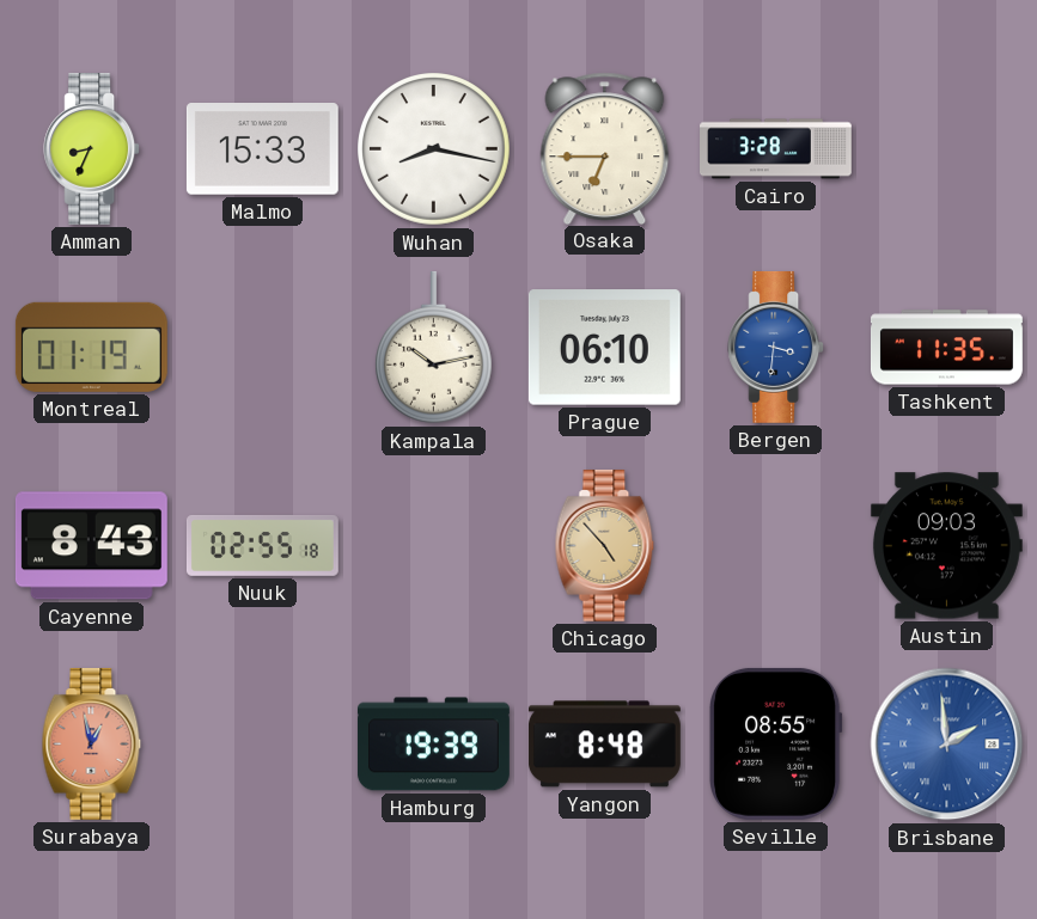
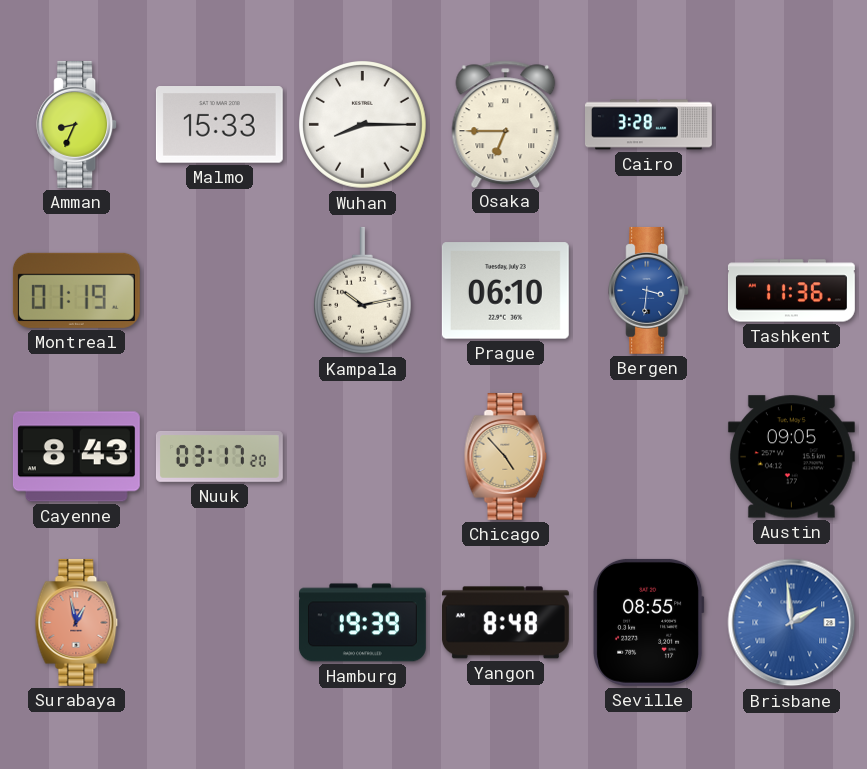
Wuhan: 8:17 -> 8:15
Tashkent: 11:35 -> 11:36
Nuuk: 02:55 -> 03:17
Austin: 09:03 -> 09:05
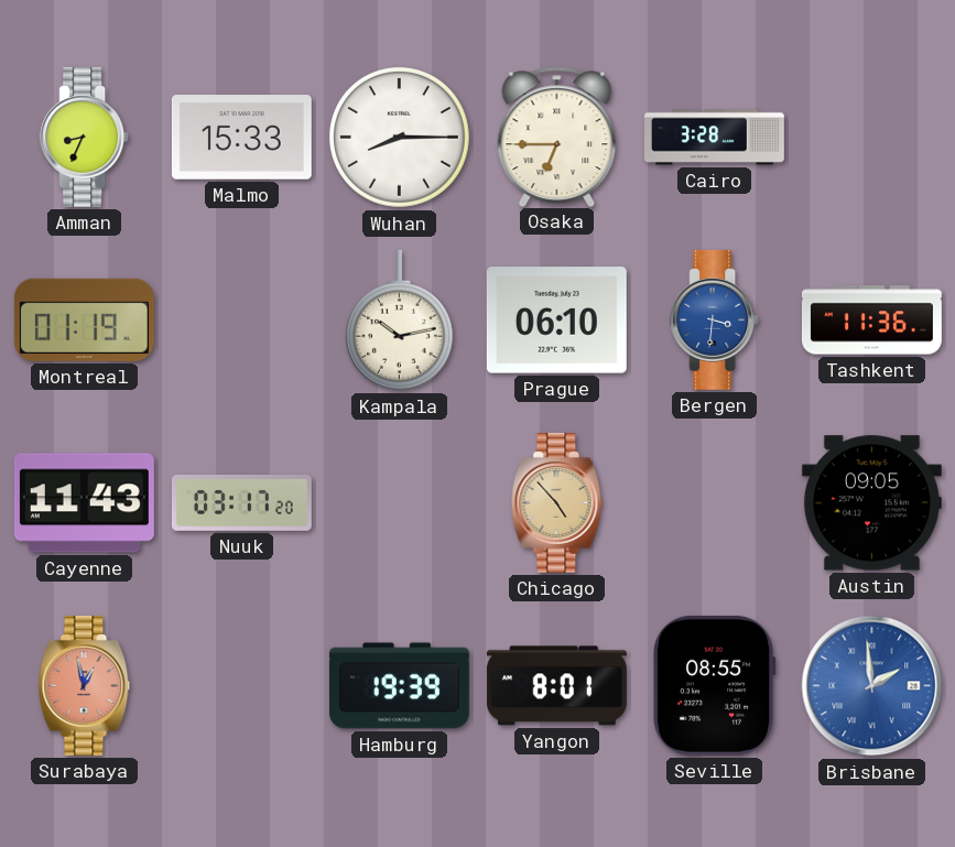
Cayenne: 8:43 -> 11:43
Yangon: 8:48 -> 8:01
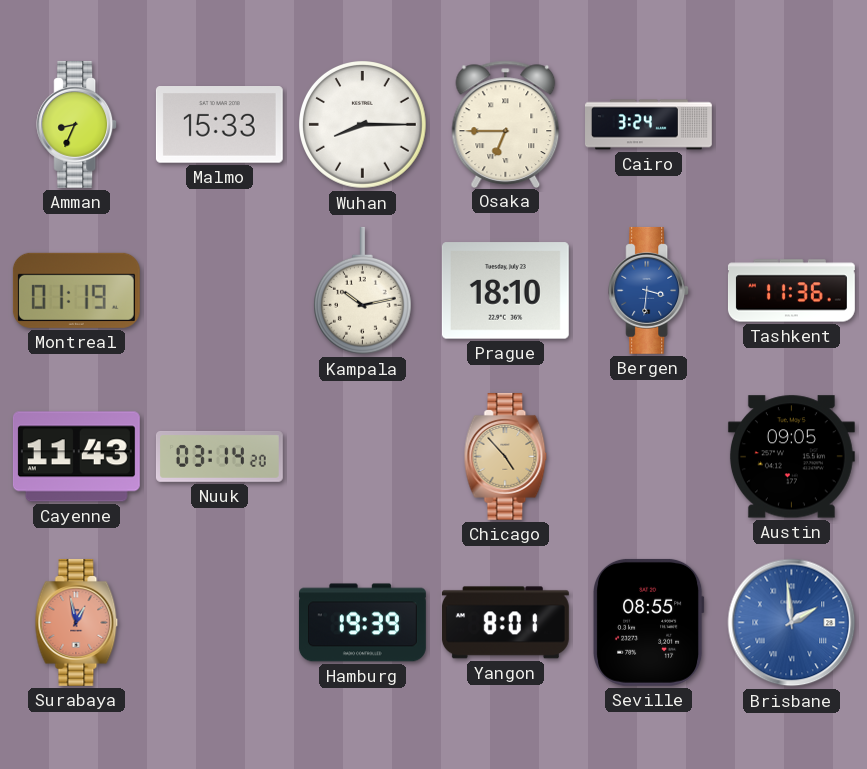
Cairo: 3:28 -> 3:24
Prague: 06:10 -> 18:10
Nuuk: 03:17 -> 03:14
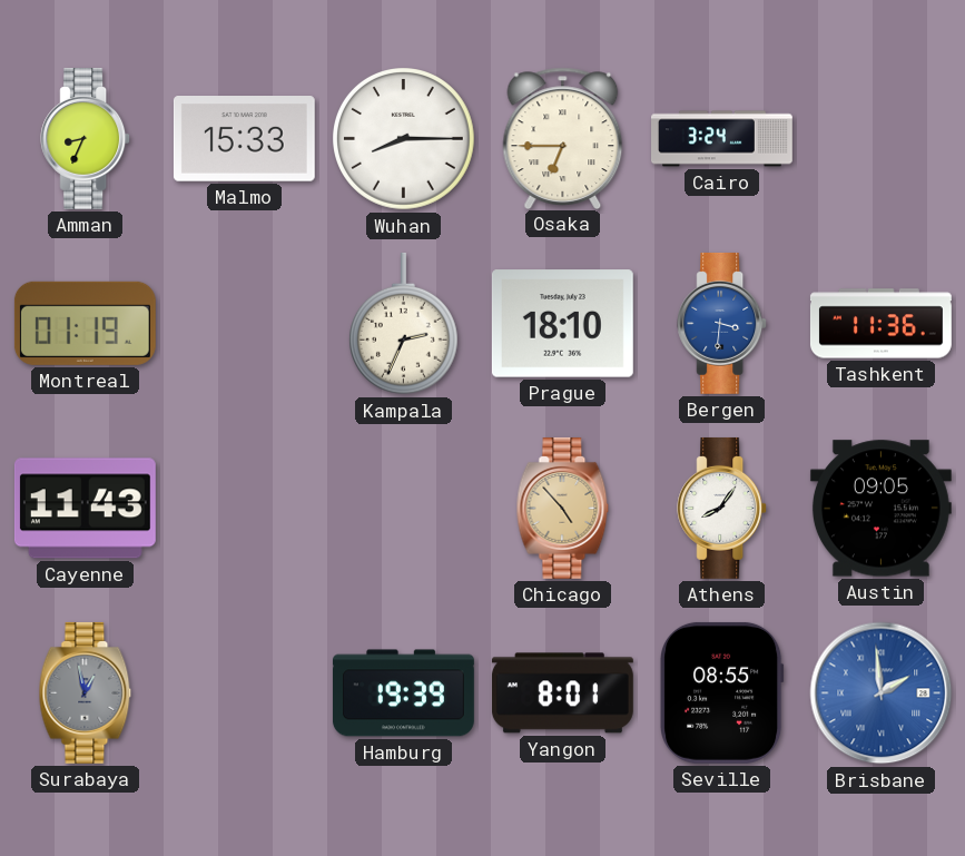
Kampala: 10:13 -> 2:34
Nuuk: 03:14 -> none
Athens: none -> 8:06
Surabaya dial: salmon -> grey
